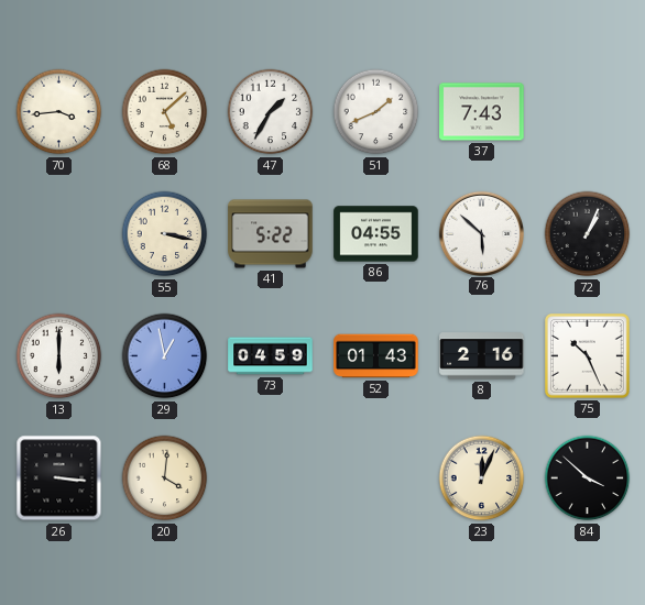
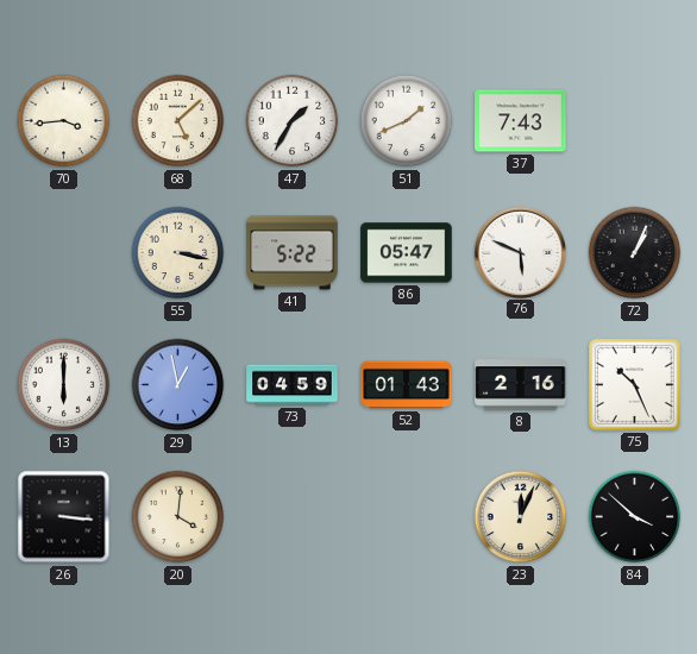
86: 04:55 -> 05:47
76: 5:52 -> 5:49
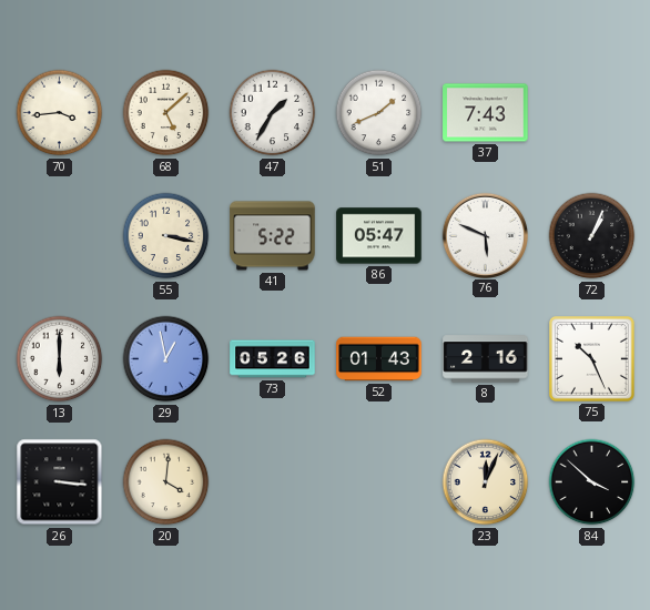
73: 04:59 -> 05:26
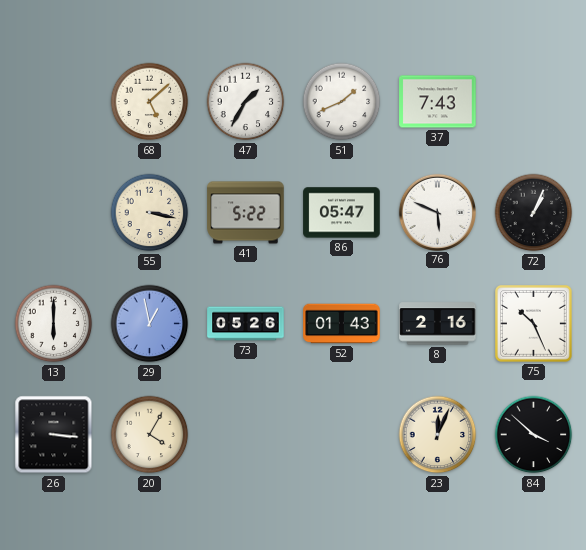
70: 3:44 -> none
20: 4:01 -> 4:05
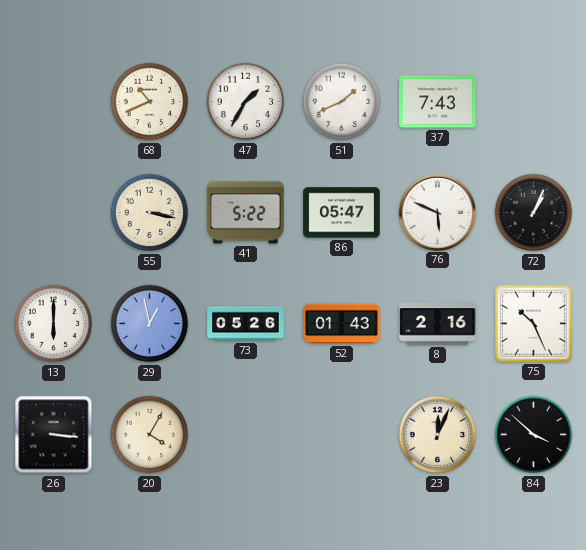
68: 5:08 -> 10:41
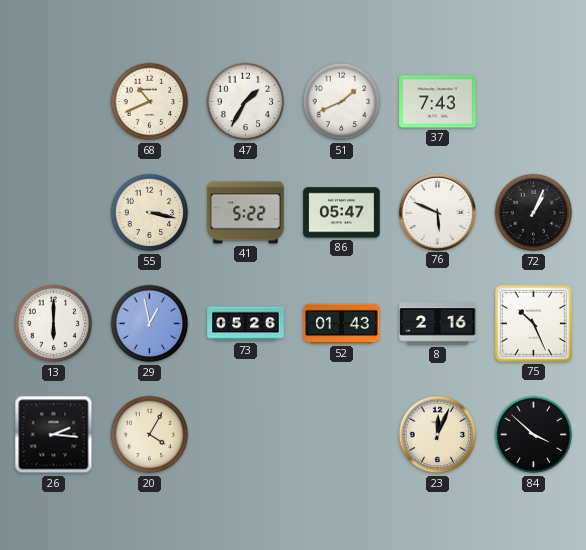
26: 3:16 -> 2:16
